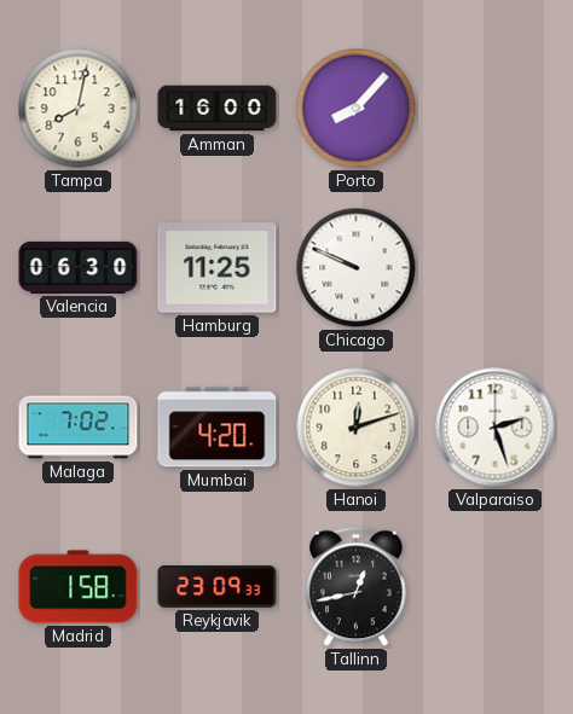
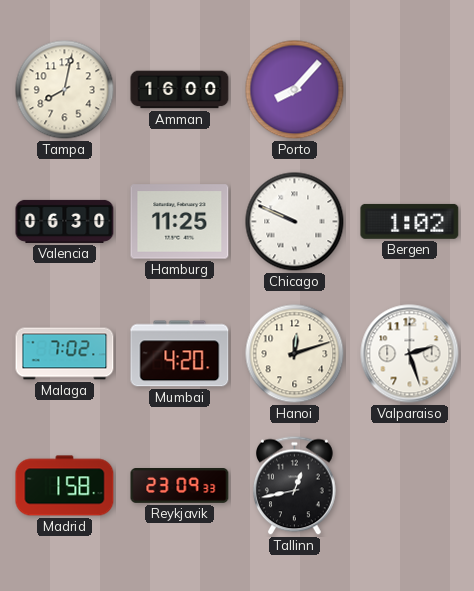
Bergen: none -> 1:02
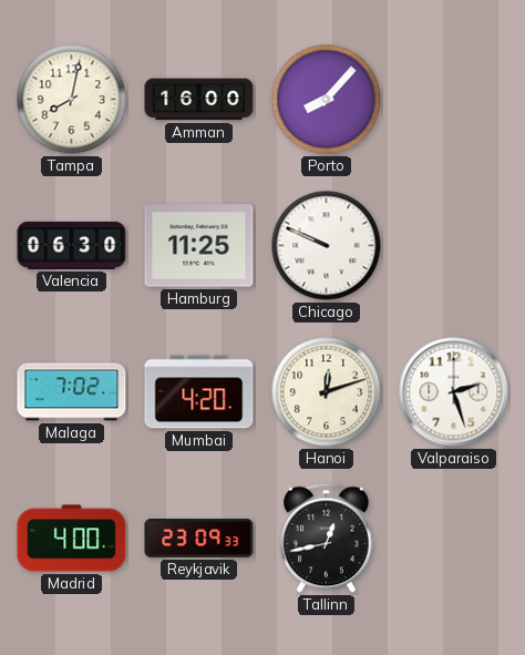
Bergen: 1:02 -> none
Madrid: 1:58 -> 4:00
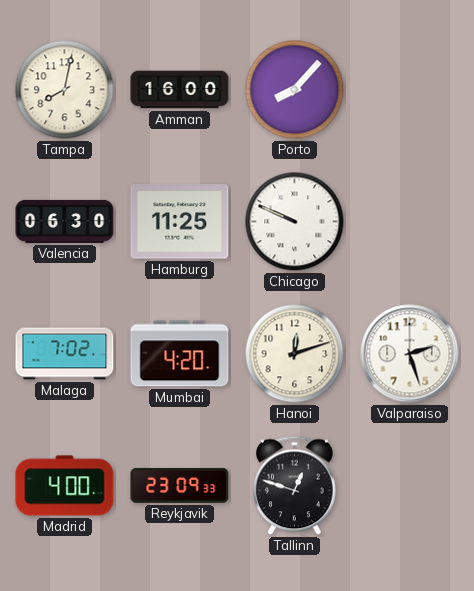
Tallinn: 12:43 -> 12:48
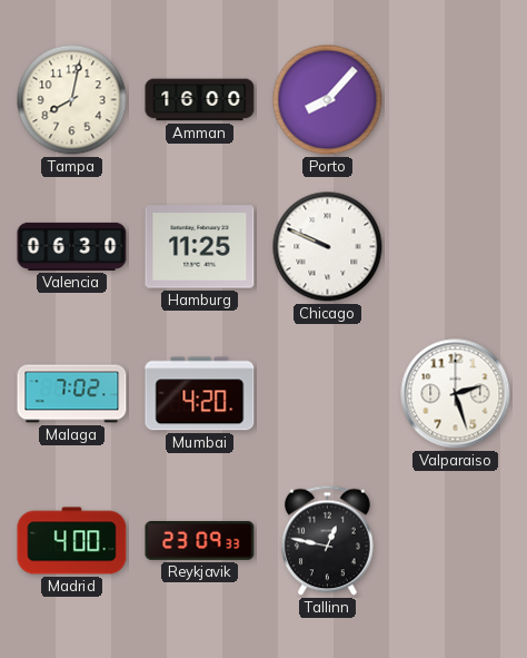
Hanoi: 12:12 -> none
Tallinn: 12:48 -> 12:47
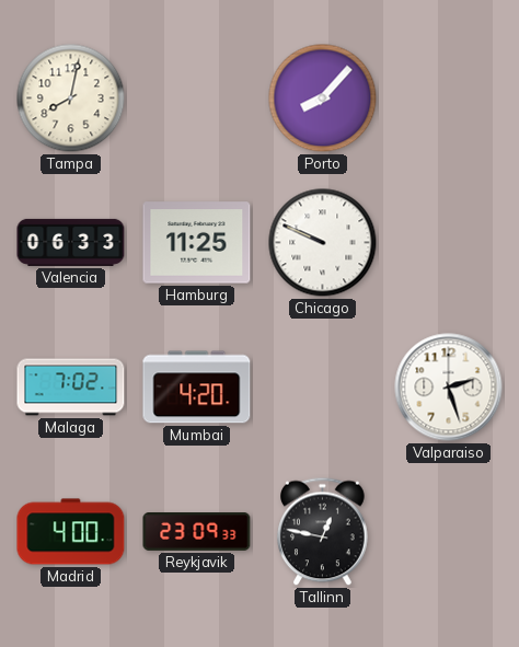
Amman: 16:00 -> none
Valencia: 06:30 -> 06:33
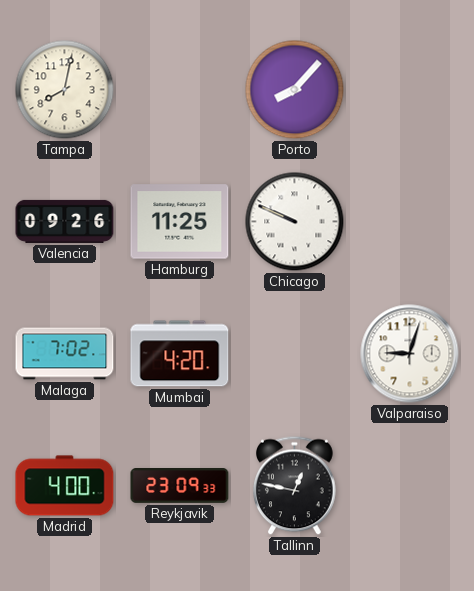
Valencia: 06:33 -> 09:26
Valparaiso: 2:27 -> 9:03
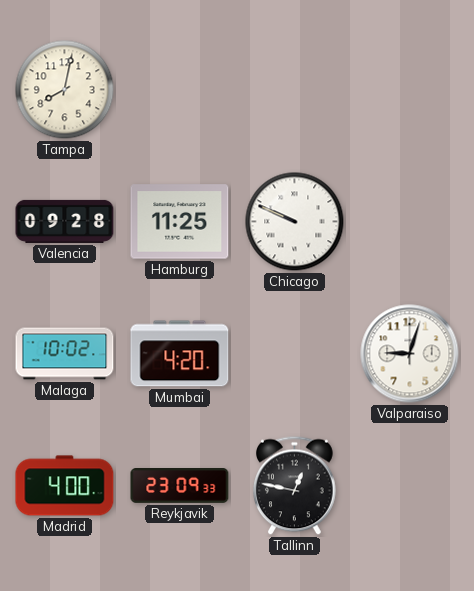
Porto: 8:07 -> none
Valencia: 09:26 -> 09:28
Malaga: 7:02 -> 10:02
